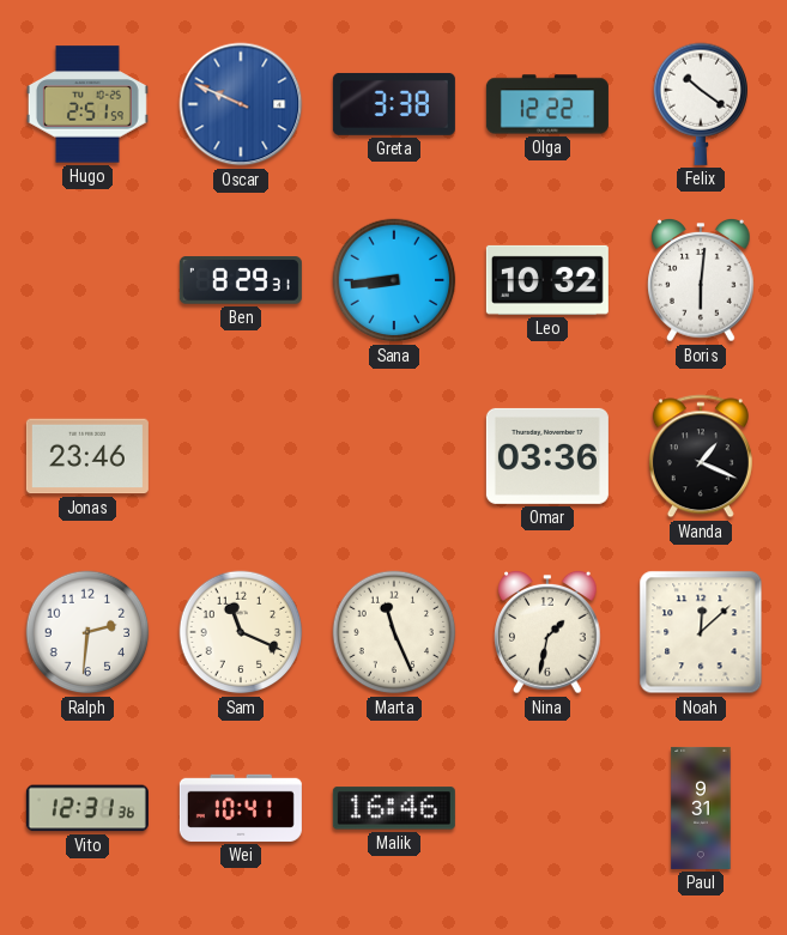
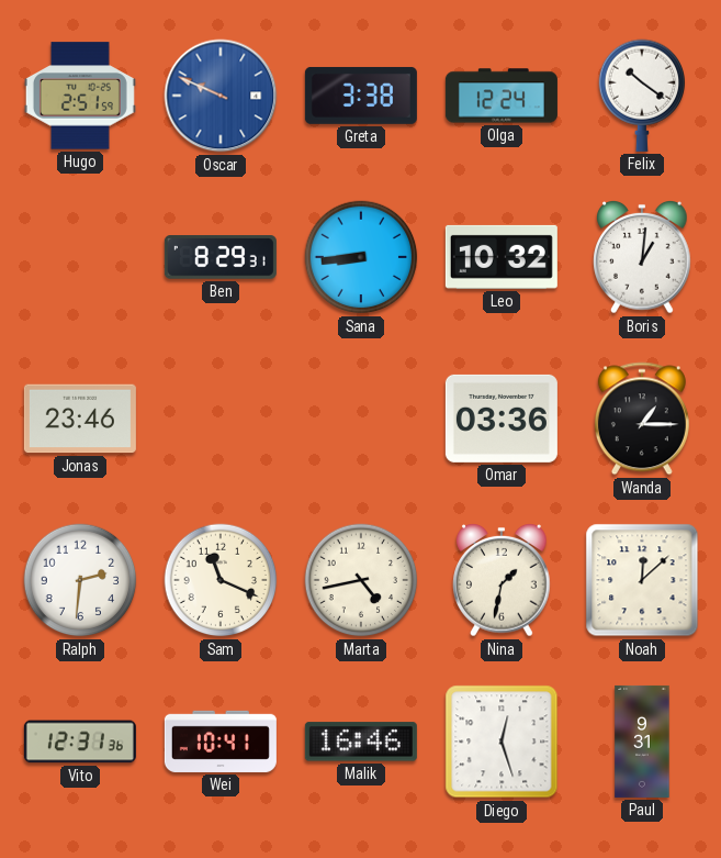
Olga: 12:22 -> 12:24
Boris: 6:01 -> 1:01
Wanda: 1:19 -> 1:15
Marta: 11:26 -> 4:43
Diego: none -> 12:27
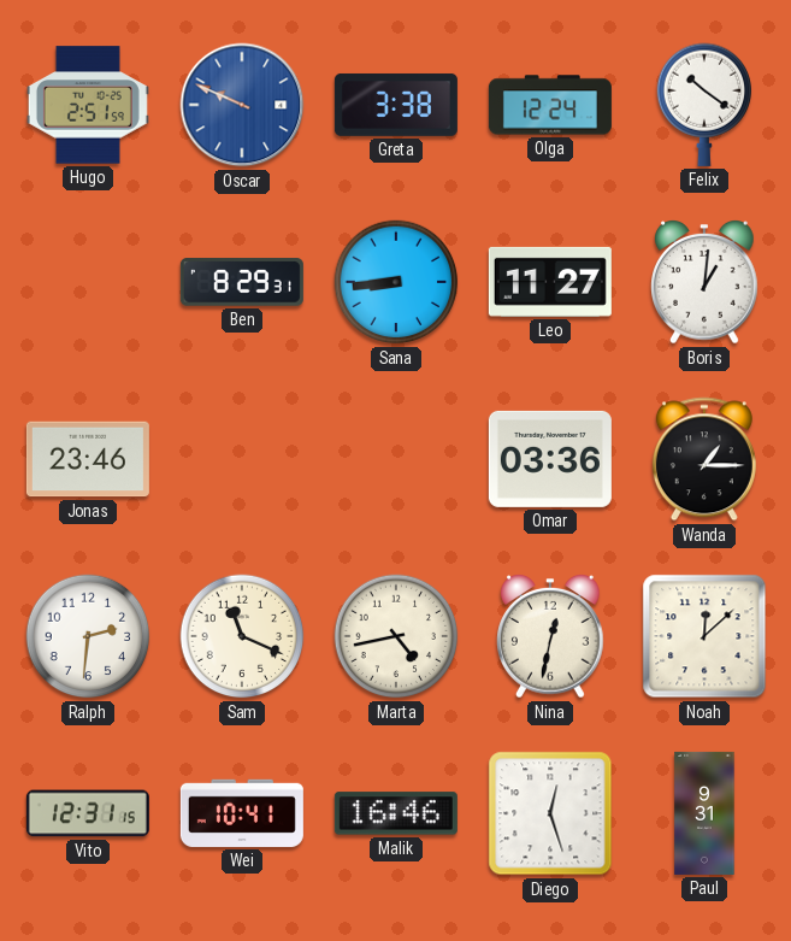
Leo: 10:32 -> 11:27
Nina: 1:32 -> 12:32
Vito: 12:31:36 -> 12:31:15
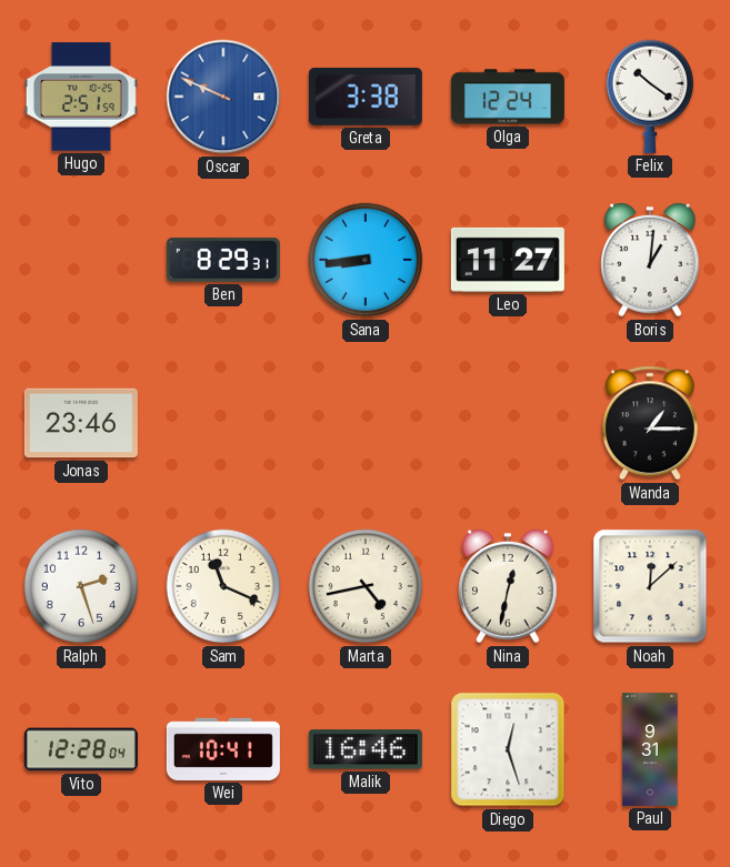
Omar: 03:36 -> none
Ralph: 2:31 -> 2:27
Vito: 12:31 -> 12:28
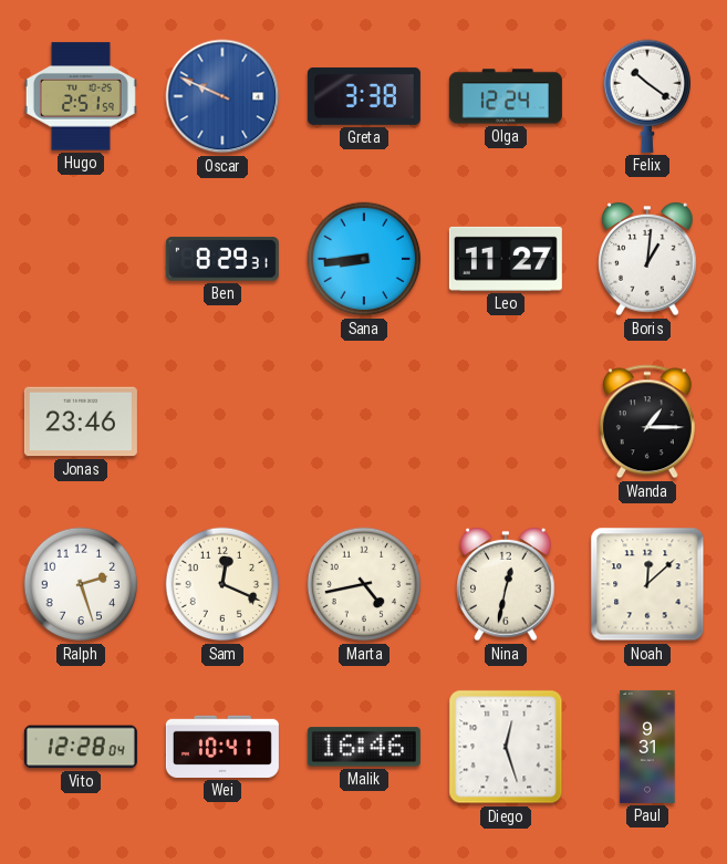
Sam: 11:19 -> 12:19
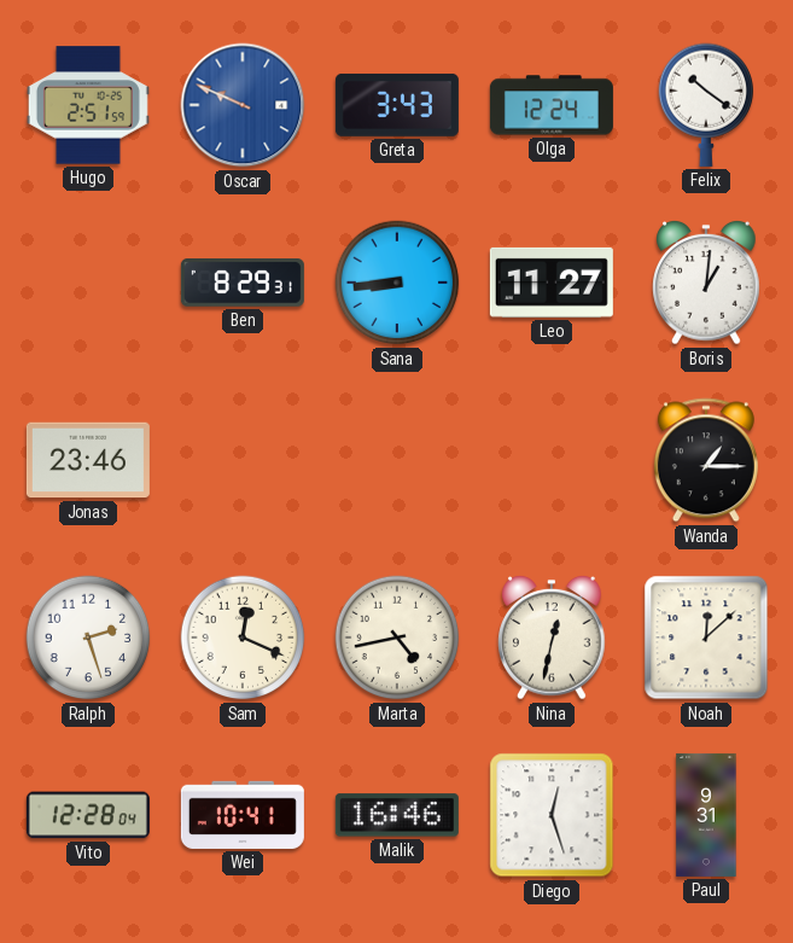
Greta: 3:38 -> 3:43
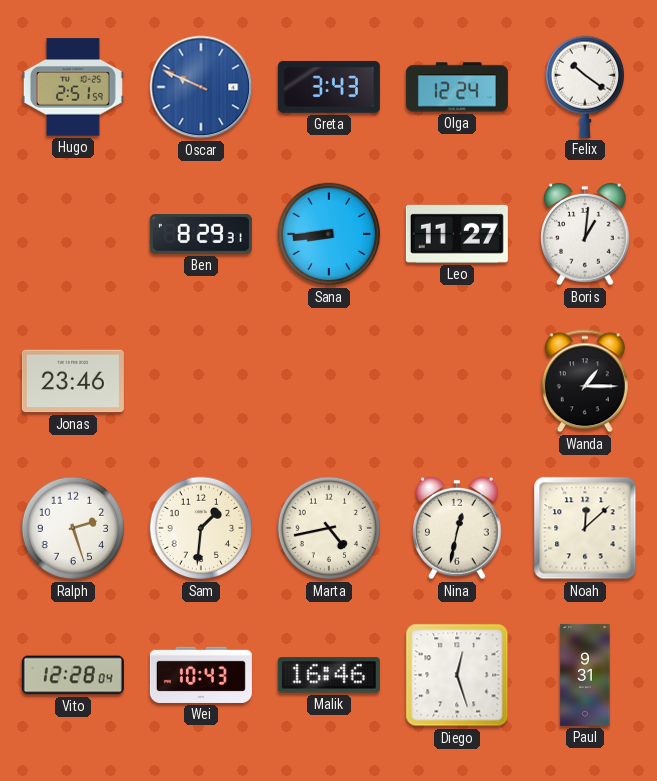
Sam: 12:19 -> 1:31
Wei: 10:41 -> 10:43
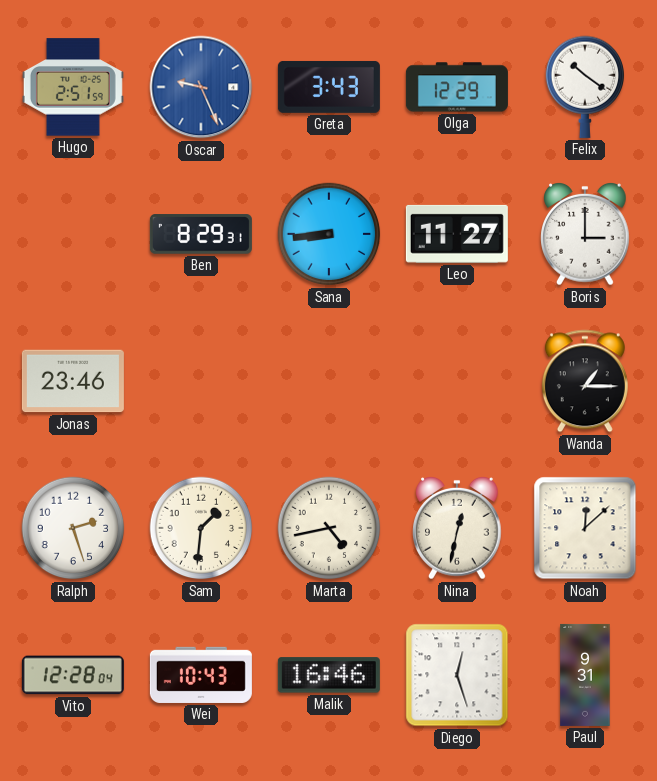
Oscar: 9:49 -> 9:26
Olga: 12:24 -> 12:29
Boris: 1:01 -> 3:00
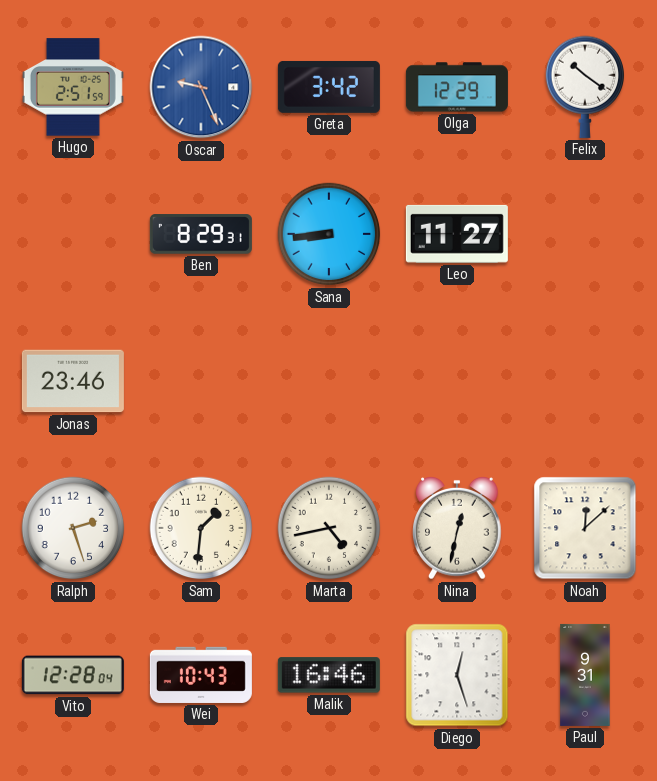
Greta: 3:43 -> 3:42
Boris: 3:00 -> none
Wanda: 1:15 -> none
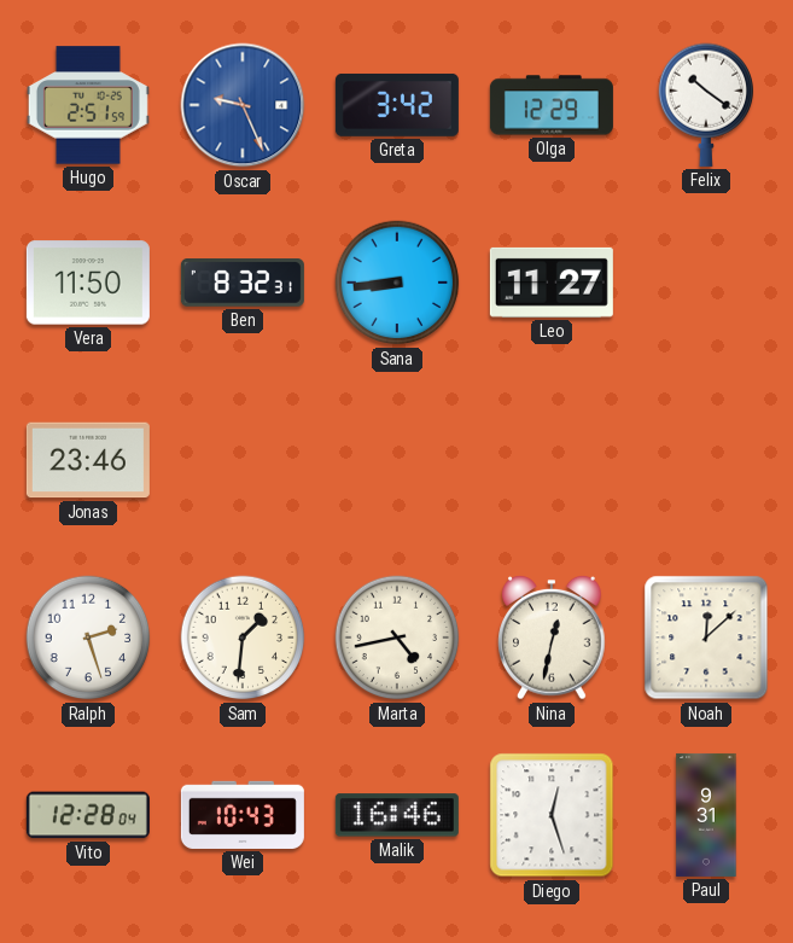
Vera: none -> 11:50
Ben: 8:29 -> 8:32
